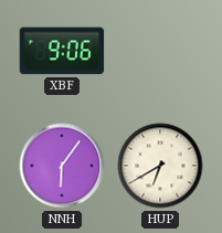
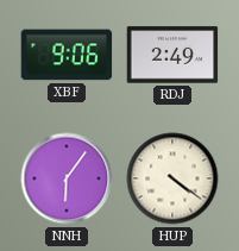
RDJ: none -> 2:49
HUP: 6:40 -> 4:21
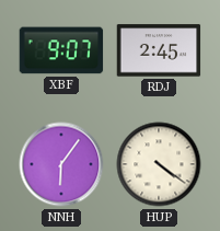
XBF: 9:06 -> 9:07
RDJ: 2:49 -> 2:45
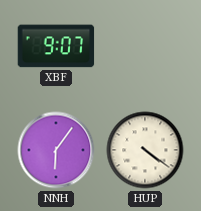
RDJ: 2:45 -> none
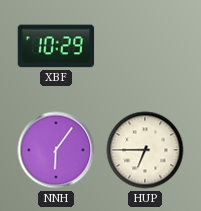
XBF: 9:07 -> 10:29
HUP: 4:21 -> 6:45
